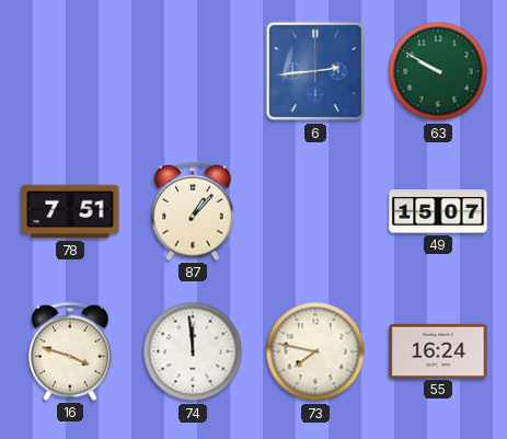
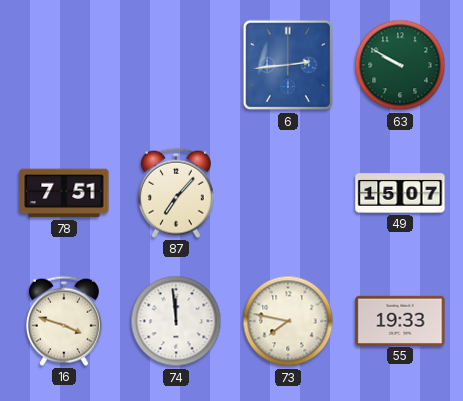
87: 1:07 -> 7:07
55: 16:24 -> 19:33
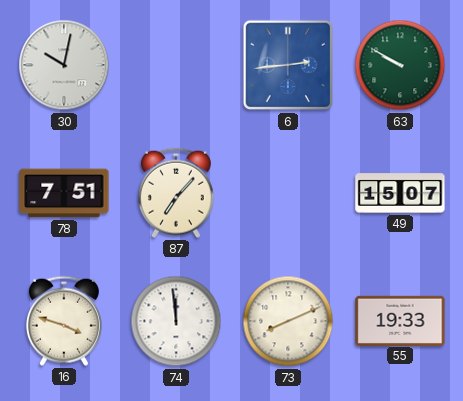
30: none -> 10:02
73: 7:47 -> 8:11
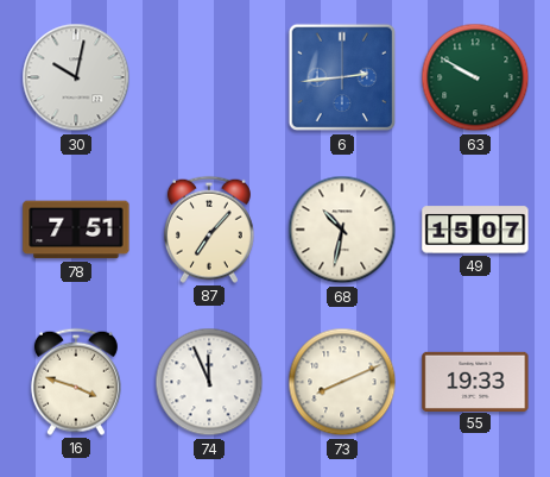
68: none -> 10:32
74: 11:59 -> 11:56
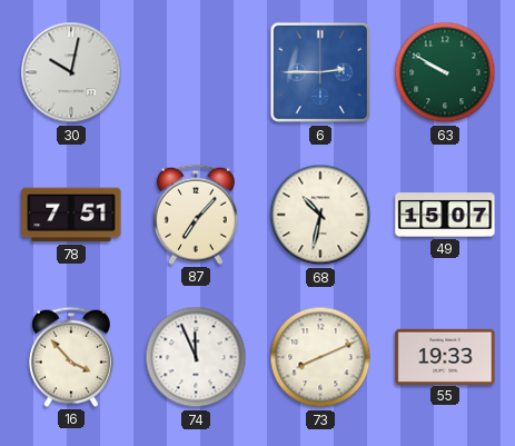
6: 2:44 -> 2:45
16: 3:48 -> 3:53
